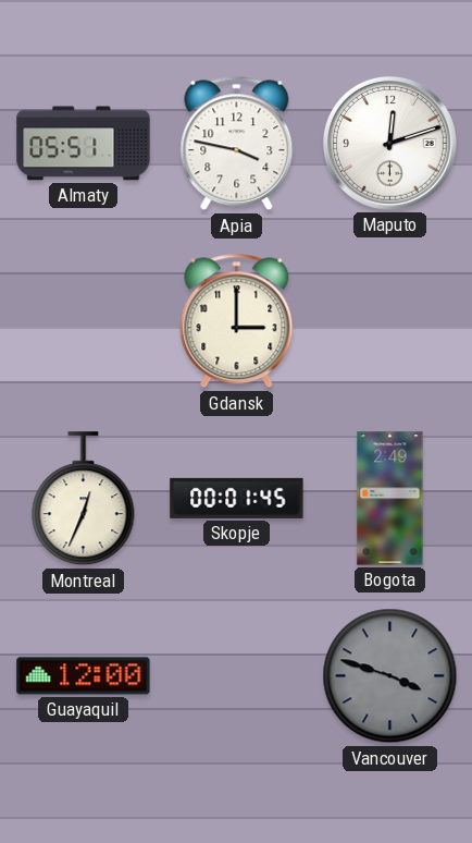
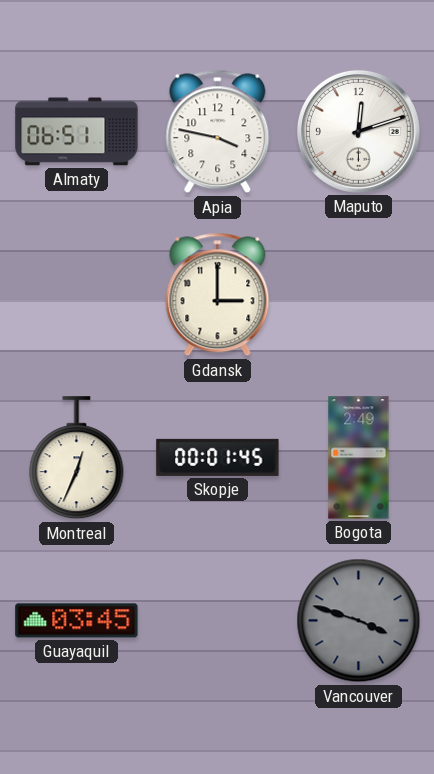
Almaty: 05:51 -> 06:51
Guayaquil: 12:00 -> 03:45
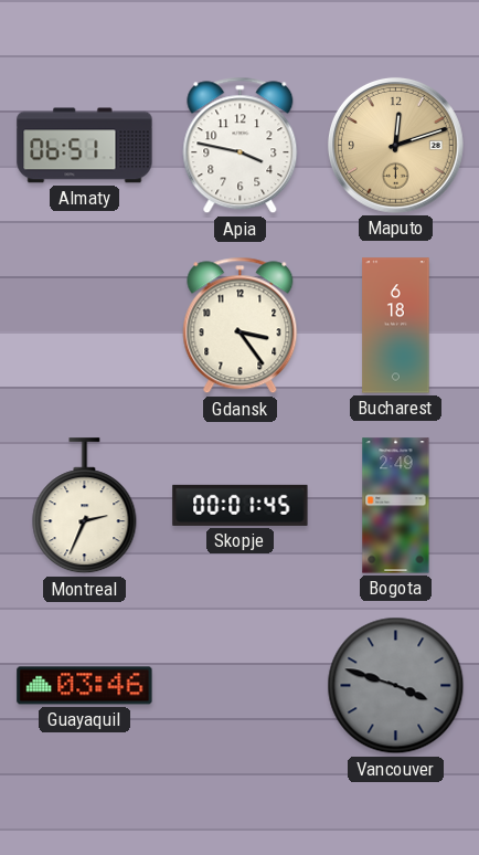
Maputo dial: white -> champagne
Gdansk: 3:00 -> 3:24
Bucharest: none -> 6:18
Montreal: 12:34 -> 2:34
Guayaquil: 03:45 -> 03:46
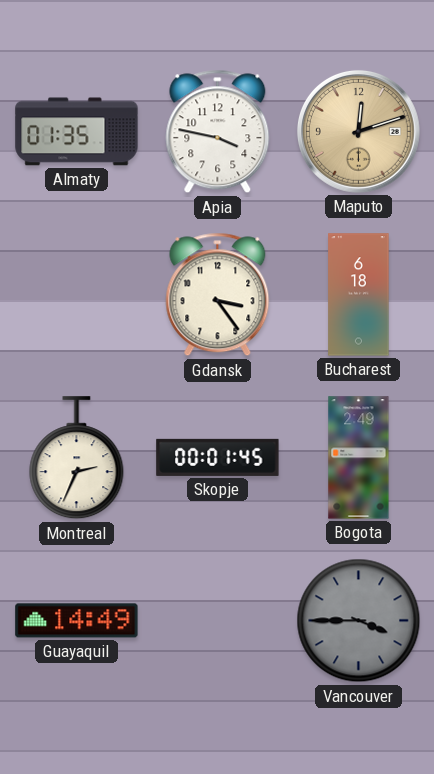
Almaty: 06:51 -> 01:35
Guayaquil: 03:46 -> 14:49
Vancouver: 3:48 -> 3:45
